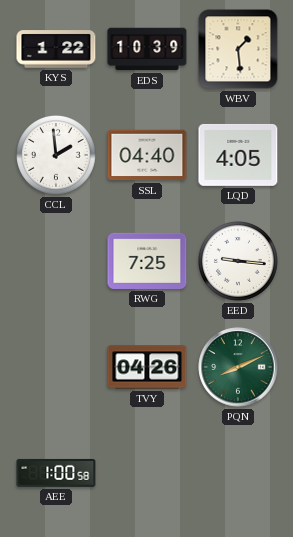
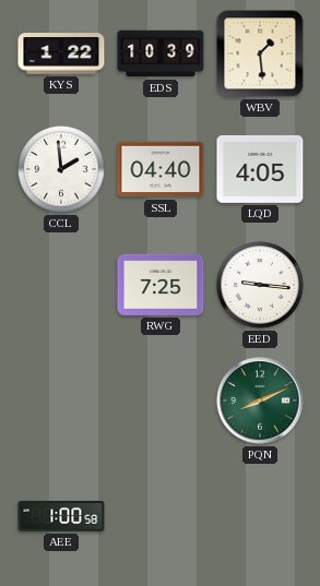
TVY: 04:26 -> none
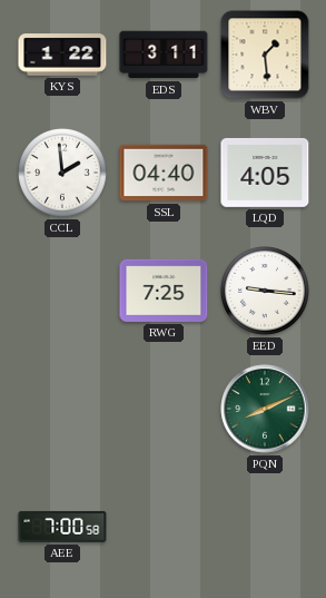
EDS: 10:39 -> 3:11
AEE: 1:00 -> 7:00
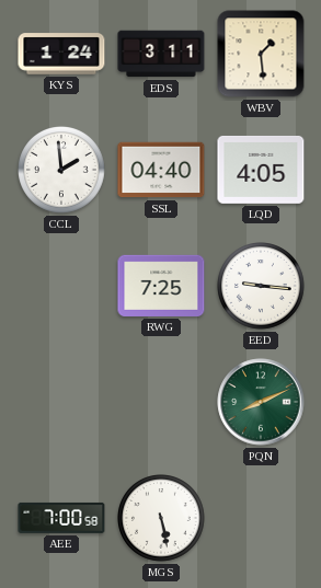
KYS: 1:22 -> 1:24
MGS: none -> 5:28
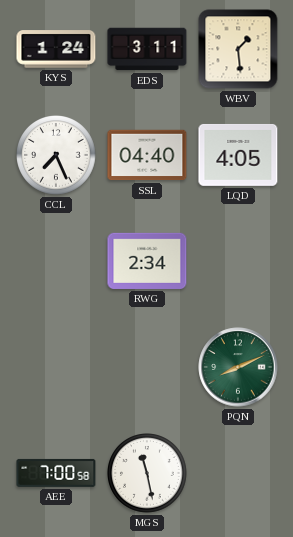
CCL: 1:59 -> 7:26
RWG: 7:25 -> 2:34
EED: 9:16 -> none
MGS: 5:28 -> 11:28
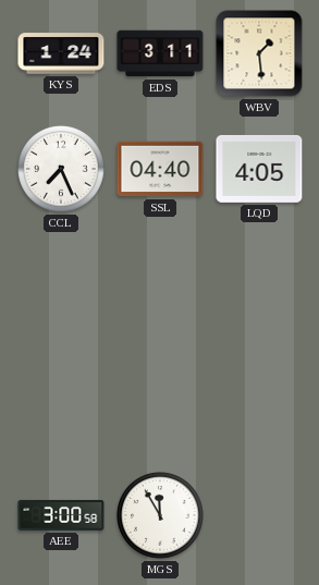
RWG: 2:34 -> none
PQN: 8:11 -> none
AEE: 7:00 -> 3:00
MGS: 11:28 -> 11:55
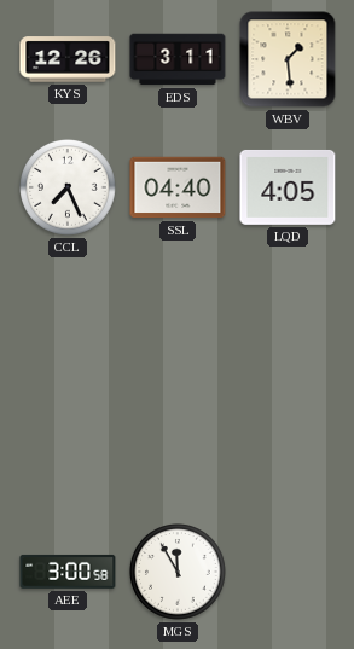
KYS: 1:24 -> 12:26
